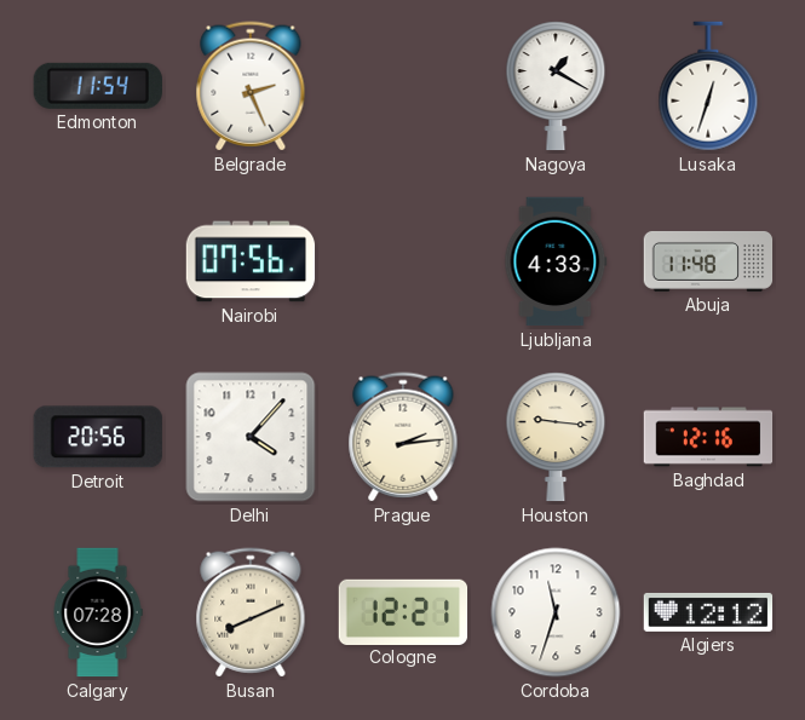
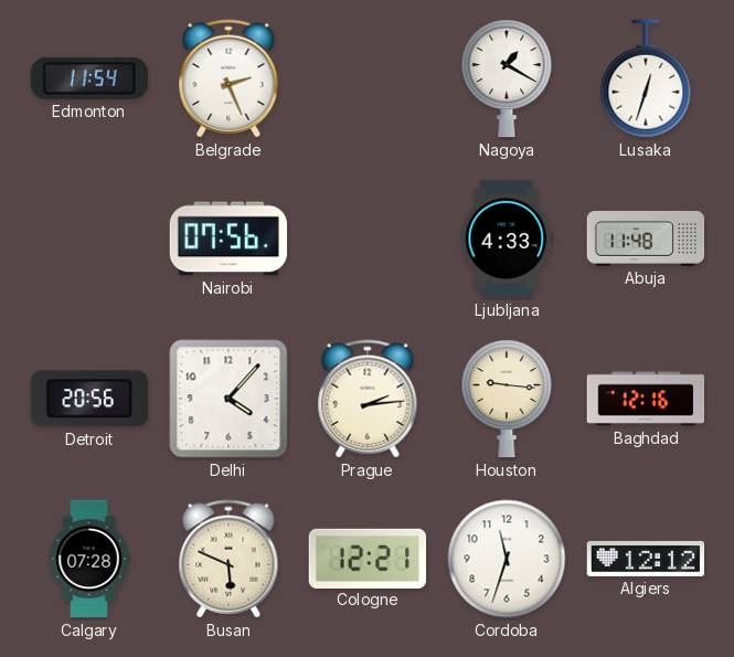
Busan: 8:11 -> 5:49
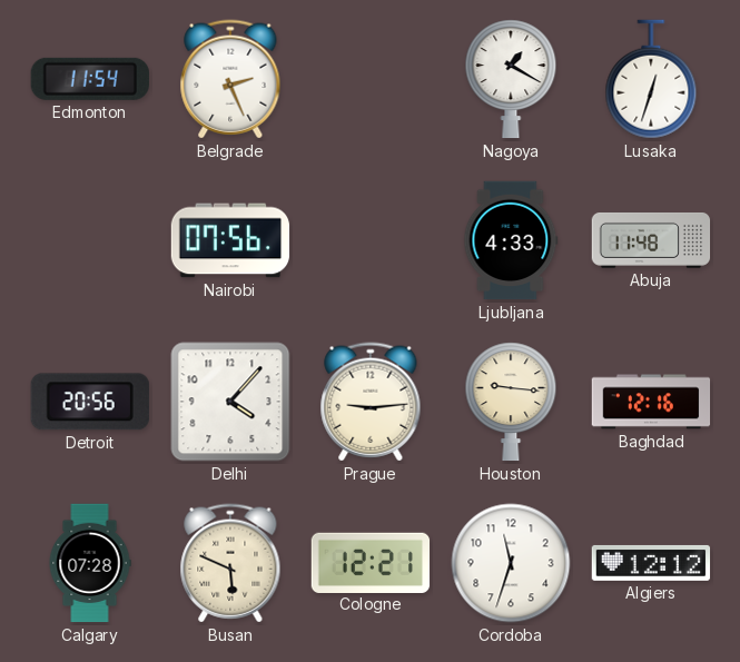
Prague: 2:14 -> 9:14
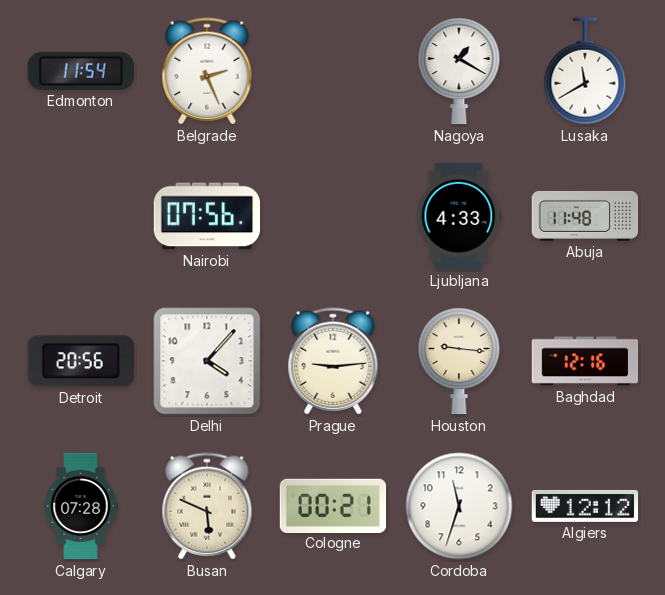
Lusaka: 12:33 -> 11:40
Cologne: 12:21 -> 00:21
